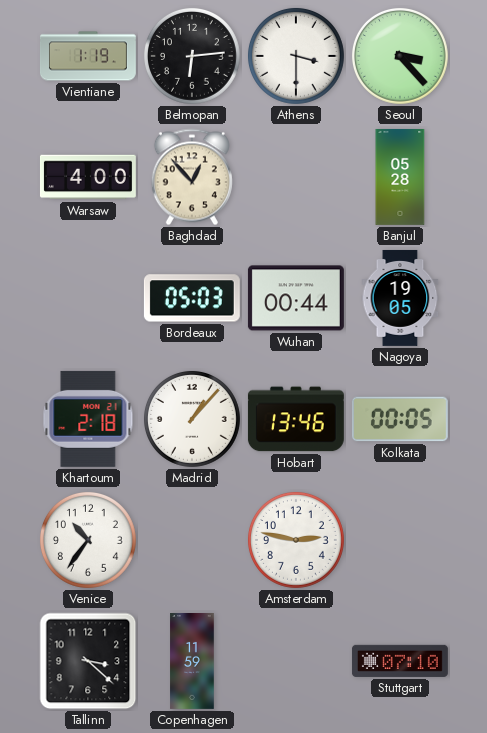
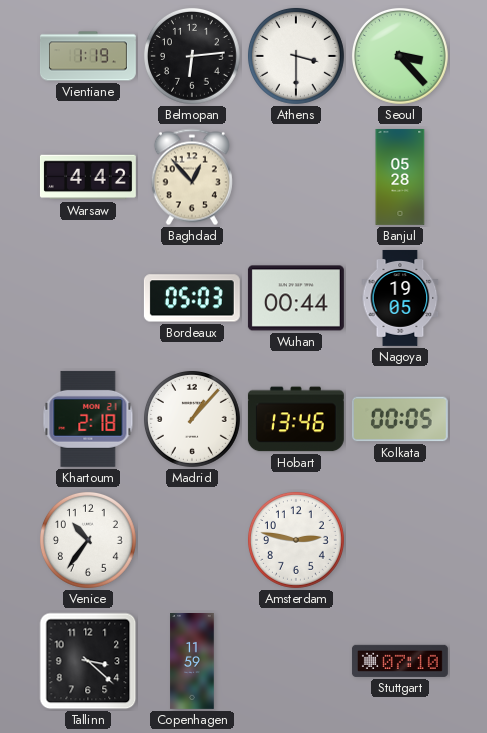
Warsaw: 4:00 -> 4:42
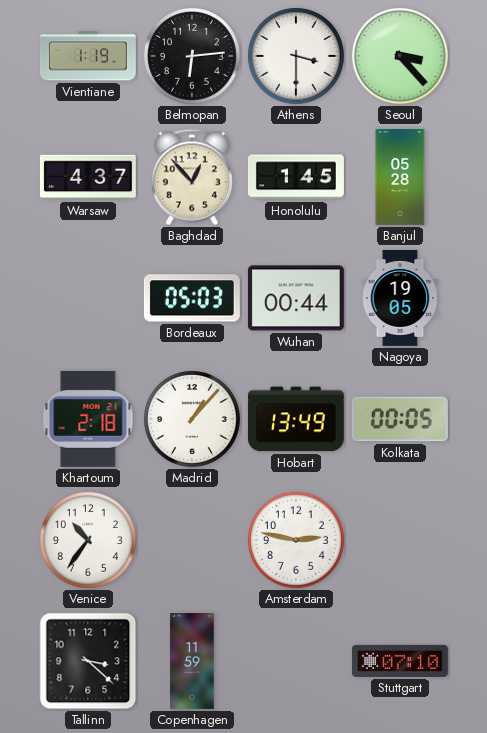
Warsaw: 4:42 -> 4:37
Honolulu: none -> 1:45
Hobart: 13:46 -> 13:49
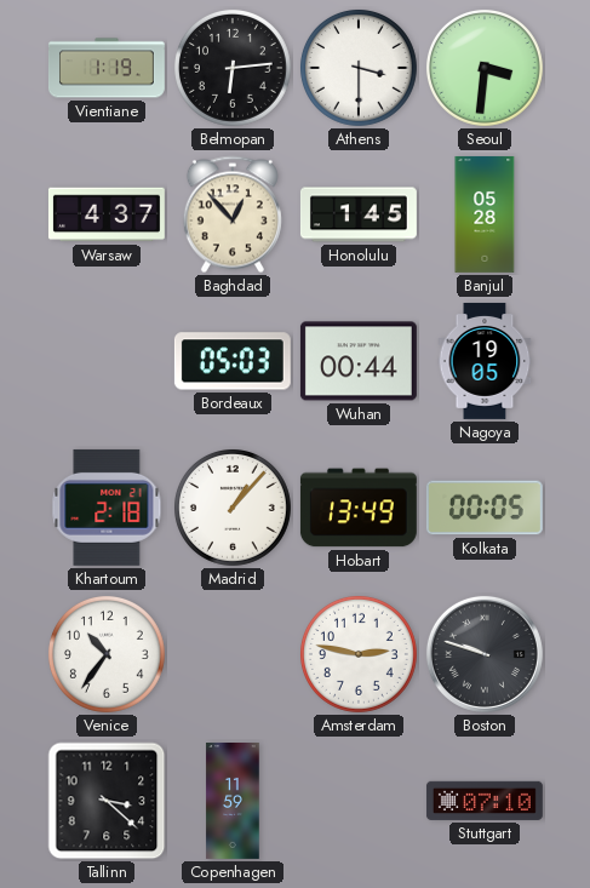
Seoul: 3:23 -> 3:31
Boston: none -> 9:48
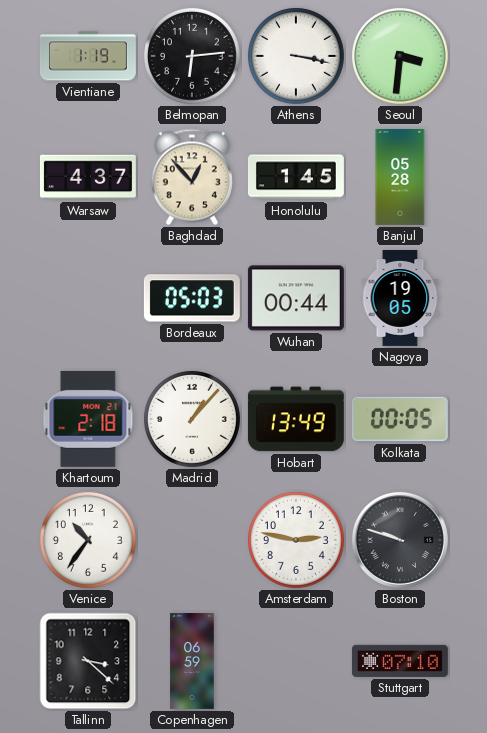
Athens: 3:30 -> 3:17
Copenhagen: 11:59 -> 06:59
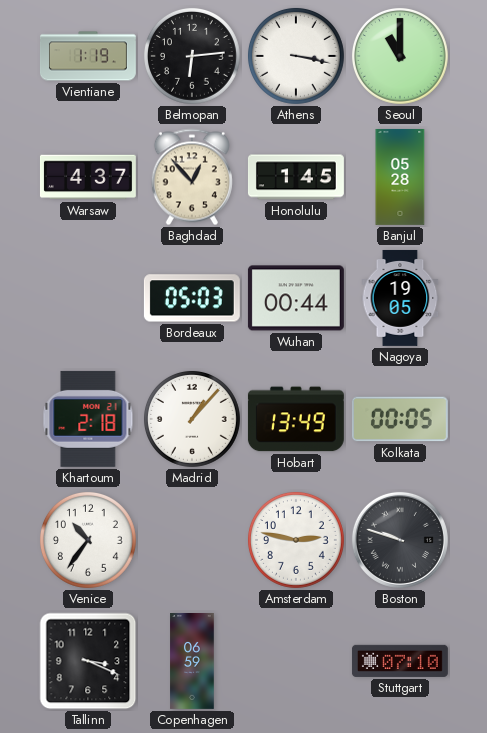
Seoul: 3:31 -> 11:00
Tallinn: 3:22 -> 3:19
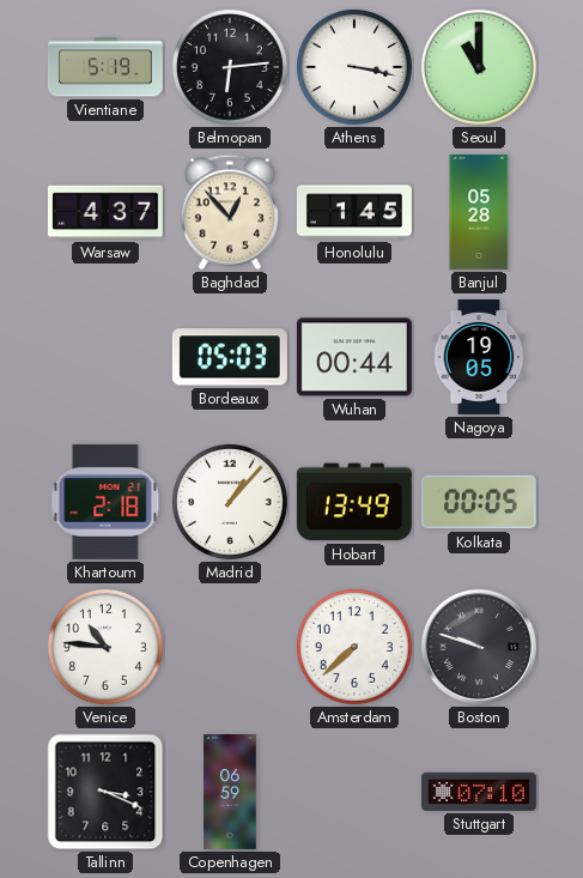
Vientiane: 1:19 -> 5:19
Venice: 10:36 -> 10:46
Amsterdam: 2:47 -> 7:38
